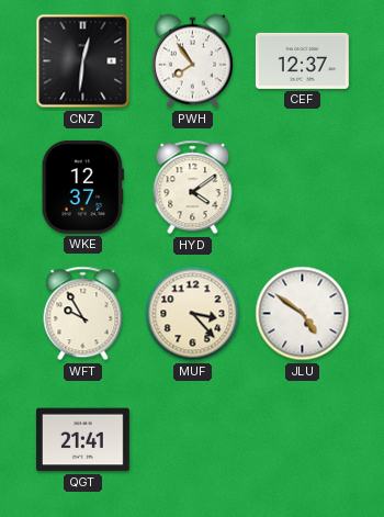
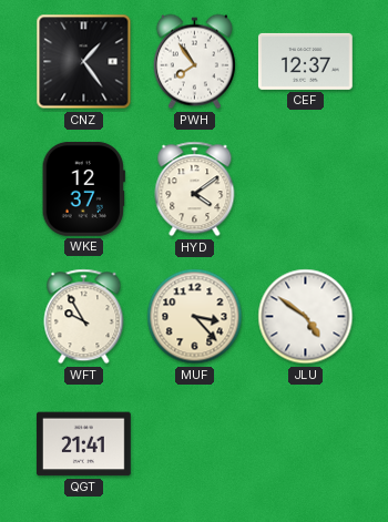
CNZ: 12:31 -> 1:24
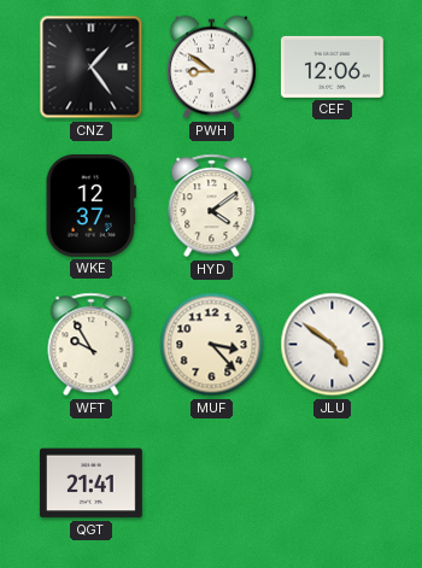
PWH: 7:54 -> 8:51
CEF: 12:37 -> 12:06
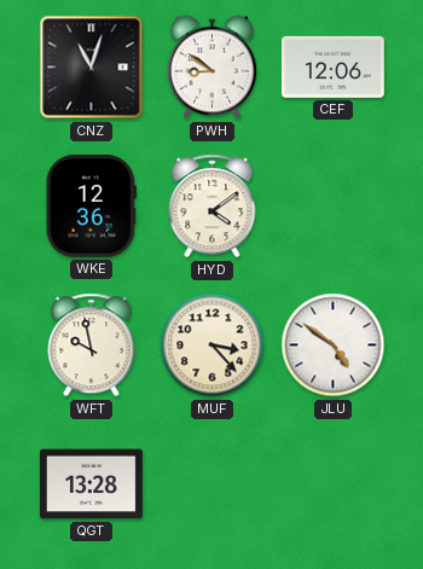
CNZ: 1:24 -> 11:03
WKE: 12:37 -> 12:36
WFT: 9:55 -> 9:58
QGT: 21:41 -> 13:28
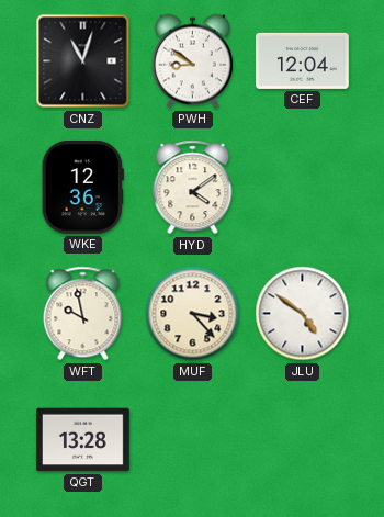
CEF: 12:06 -> 12:04
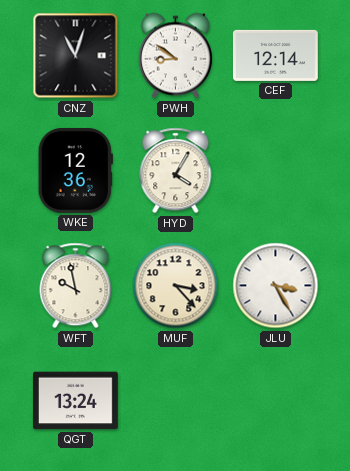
CEF: 12:04 -> 12:14
HYD: 4:09 -> 4:05
JLU: 4:51 -> 3:25
QGT: 13:28 -> 13:24
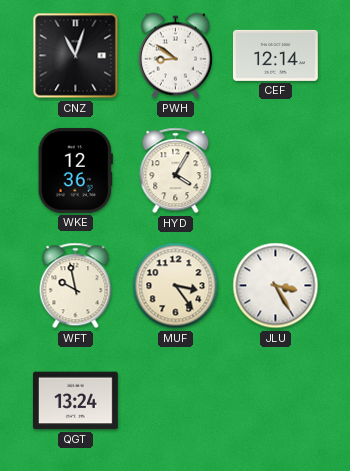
MUF: 3:23 -> 3:24
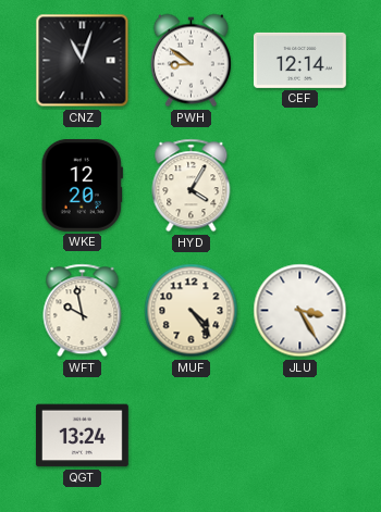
WKE: 12:36 -> 12:20
MUF: 3:24 -> 4:24
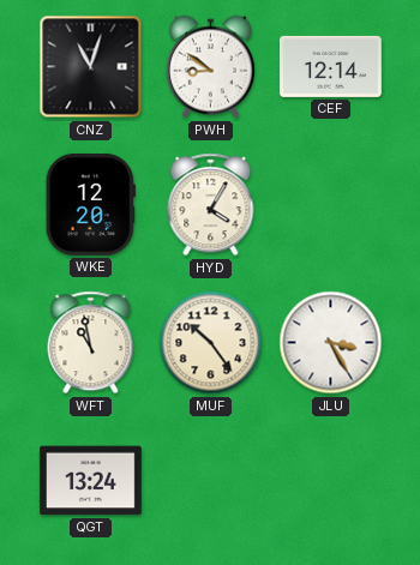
WFT: 9:58 -> 10:58
MUF: 4:24 -> 10:24
